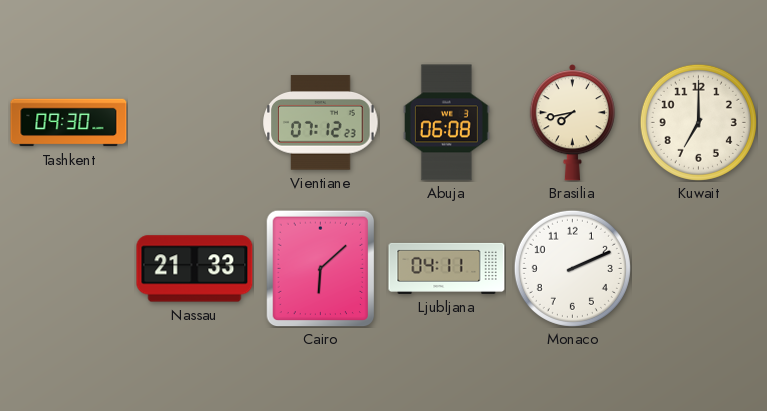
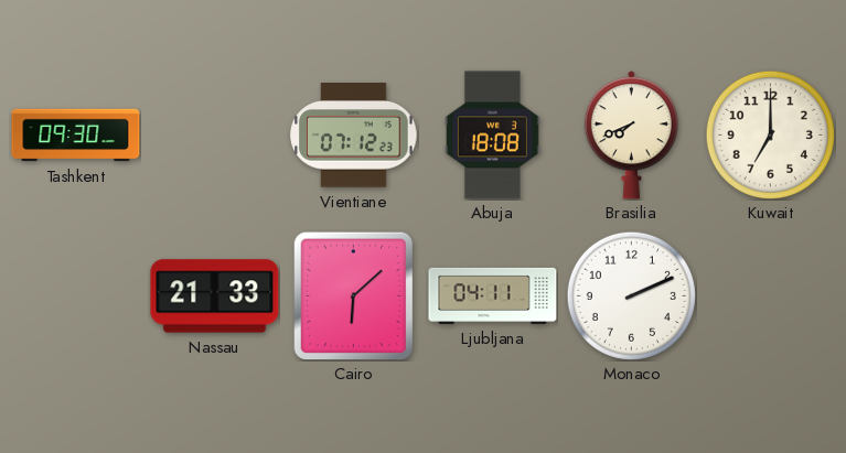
Abuja: 06:08 -> 18:08
Brasilia: 7:43 -> 7:41
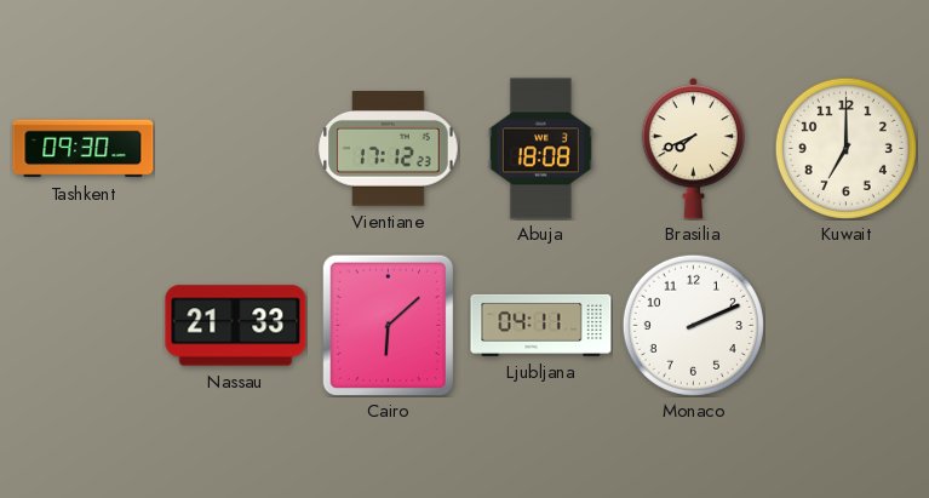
Vientiane: 07:12 -> 17:12
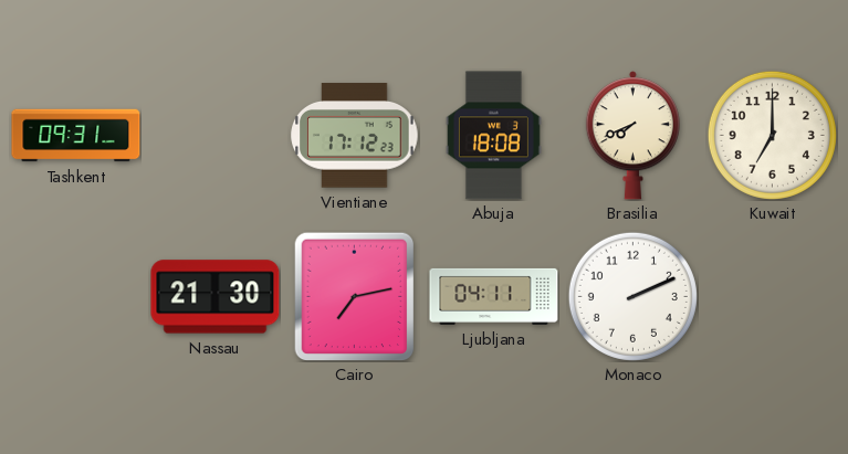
Tashkent: 09:30 -> 09:31
Nassau: 21:33 -> 21:30
Cairo: 6:08 -> 7:13
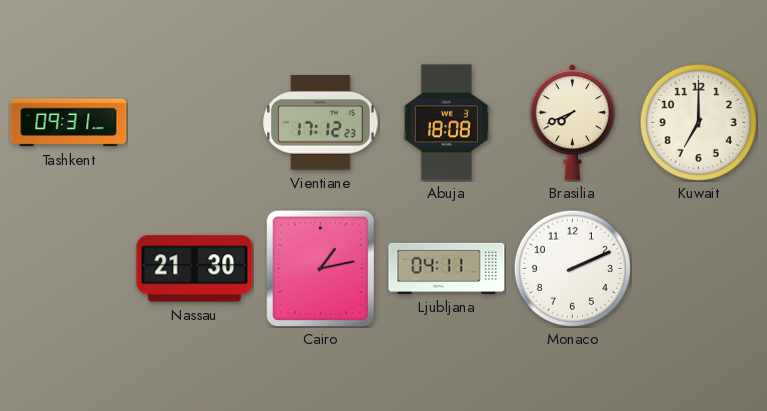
Cairo: 7:13 -> 1:13
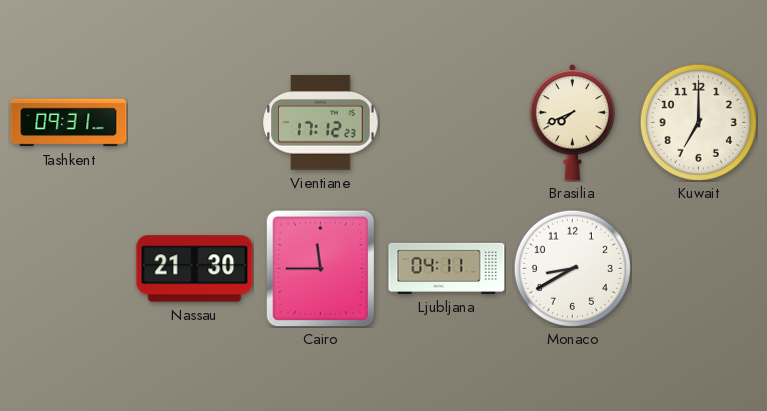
Abuja: 18:08 -> none
Cairo: 1:13 -> 11:45
Monaco: 2:11 -> 8:40
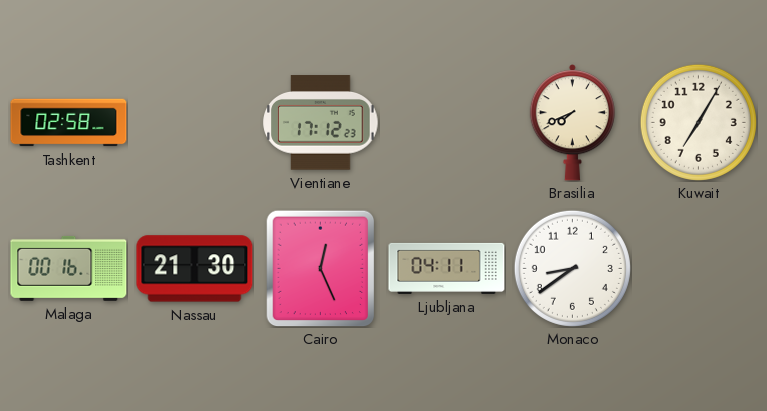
Tashkent: 09:31 -> 02:58
Kuwait: 7:00 -> 7:05
Malaga: none -> 00:16
Cairo: 11:45 -> 12:26
Monaco: 8:40 -> 8:39
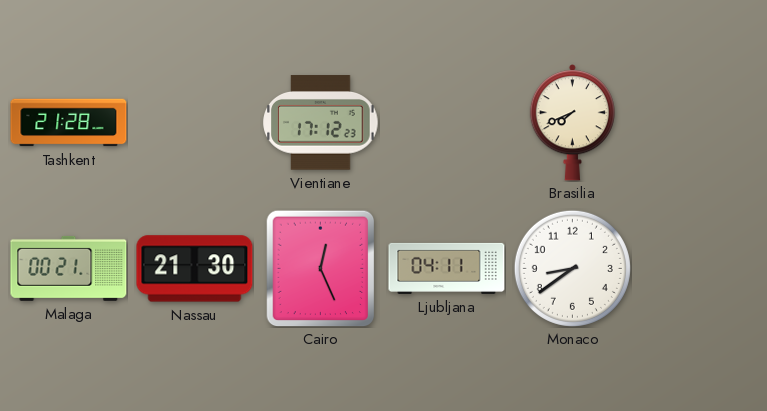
Tashkent: 02:58 -> 21:28
Kuwait: 7:05 -> none
Malaga: 00:16 -> 00:21
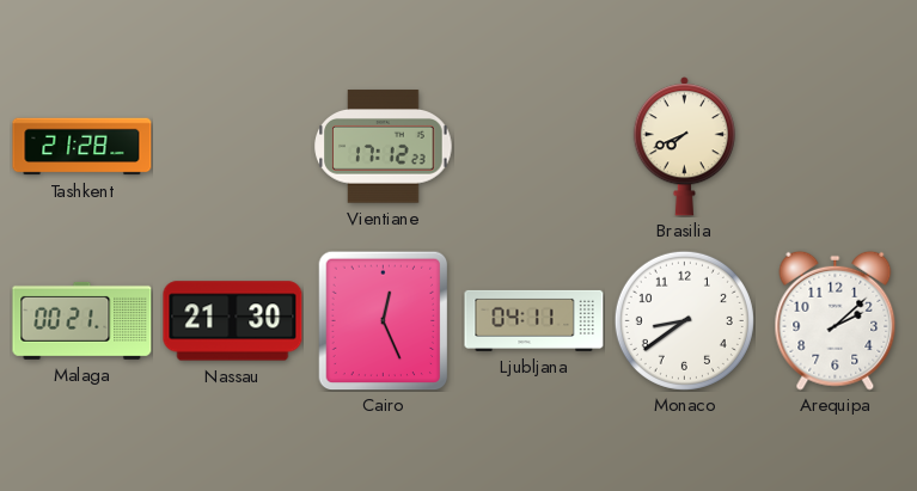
Arequipa: none -> 2:08
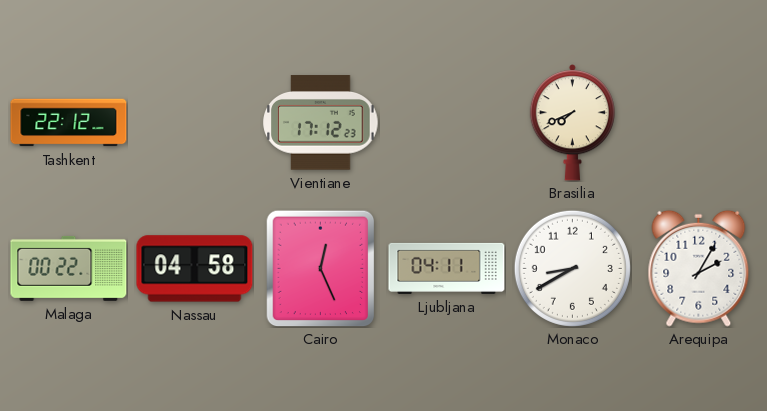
Tashkent: 21:28 -> 22:12
Malaga: 00:21 -> 00:22
Nassau: 21:30 -> 04:58
Monaco: 8:39 -> 8:40
Arequipa: 2:08 -> 2:05
